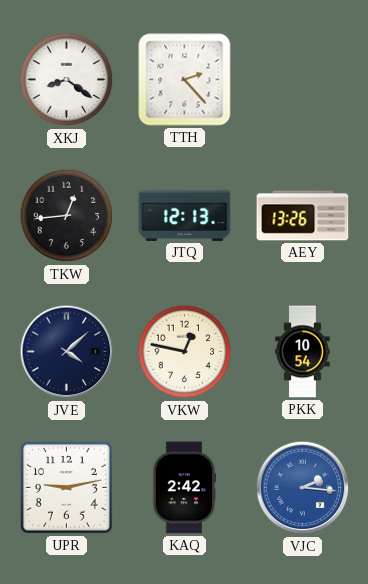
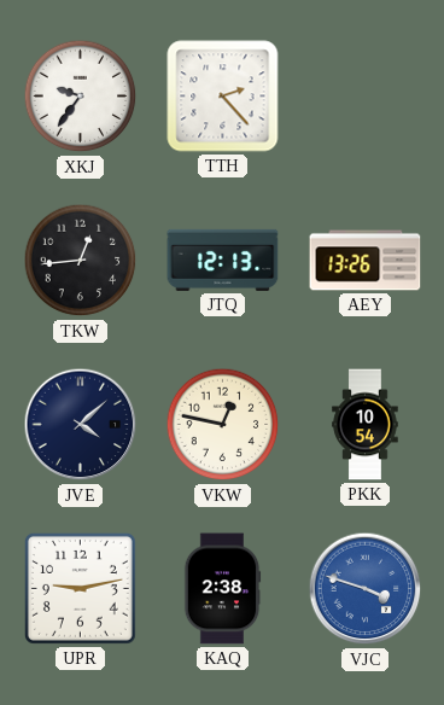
XKJ: 8:21 -> 9:36
KAQ: 2:42 -> 2:38
VJC: 2:16 -> 3:48
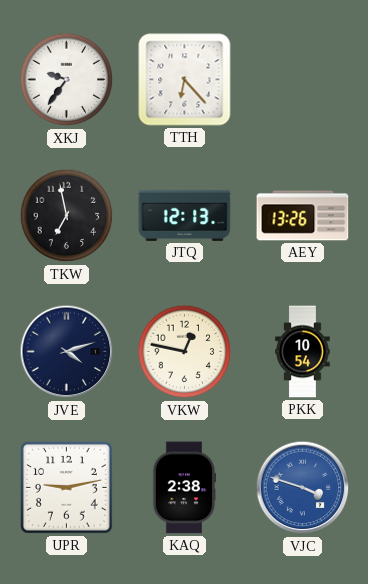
TTH: 2:23 -> 6:23
TKW: 12:44 -> 6:58
JVE: 4:08 -> 4:12
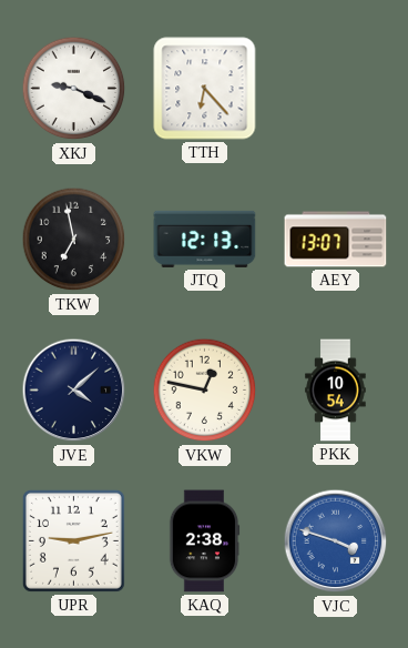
XKJ: 9:36 -> 9:19
AEY: 13:26 -> 13:07
JVE: 4:12 -> 4:08
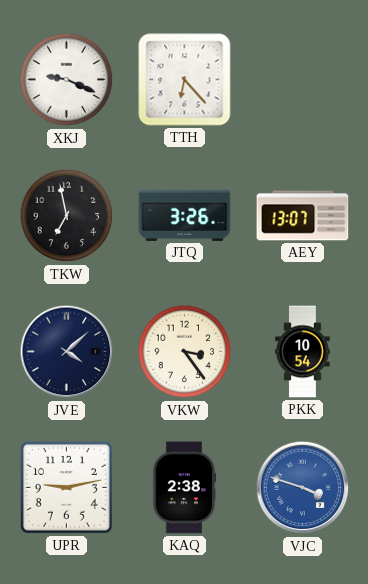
JTQ: 12:13 -> 3:26
VKW: 12:47 -> 3:24
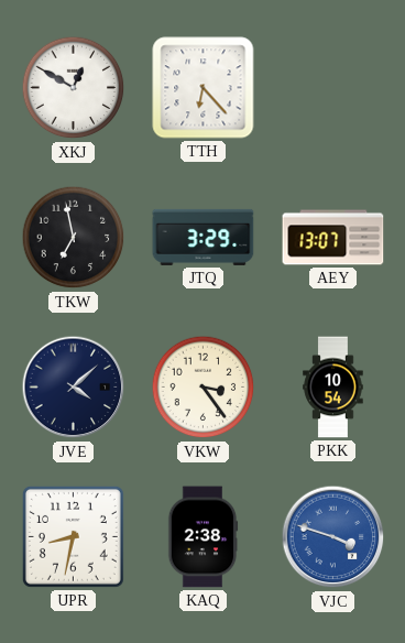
XKJ: 9:19 -> 12:50
JTQ: 3:26 -> 3:29
UPR: 9:13 -> 8:32
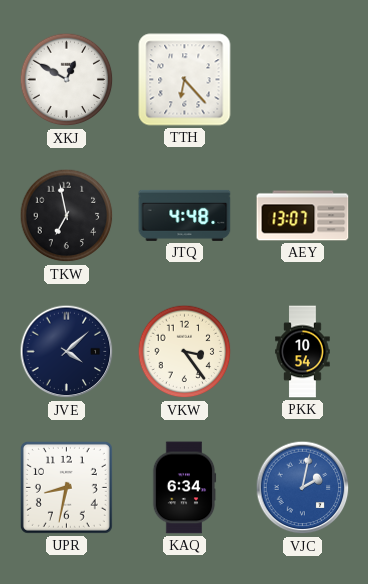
JTQ: 3:29 -> 4:48
KAQ: 2:38 -> 6:34
VJC: 3:48 -> 2:02
